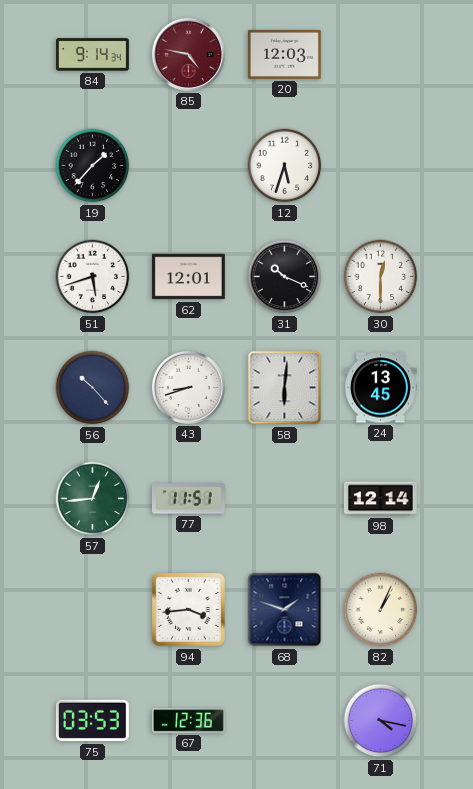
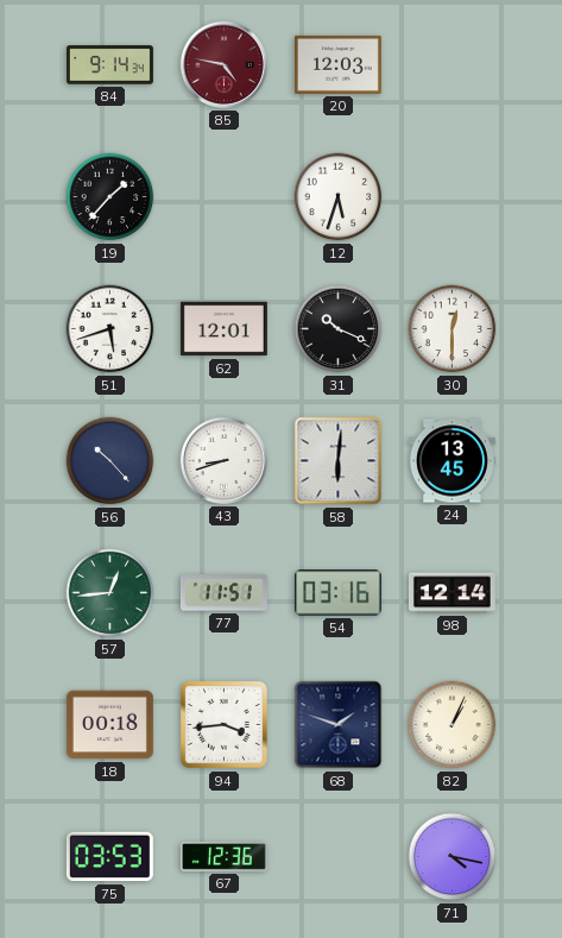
54: none -> 03:16
18: none -> 00:18
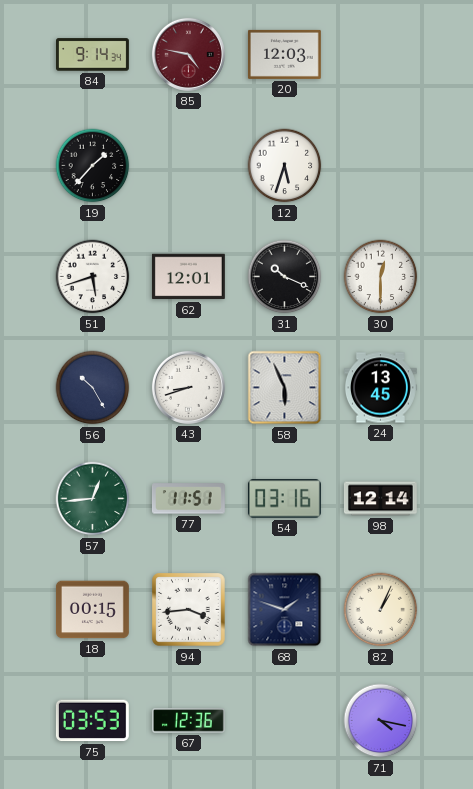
56: 10:23 -> 10:25
58: 6:01 -> 5:56
18: 00:18 -> 00:15
